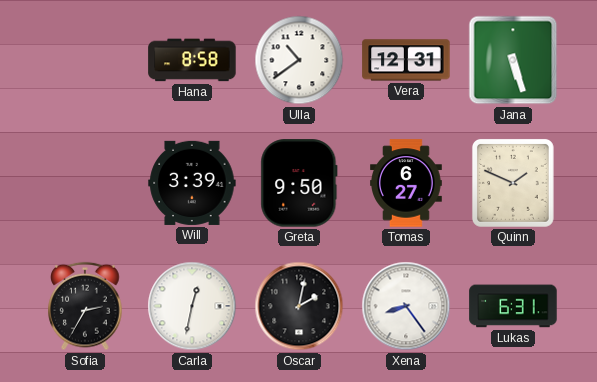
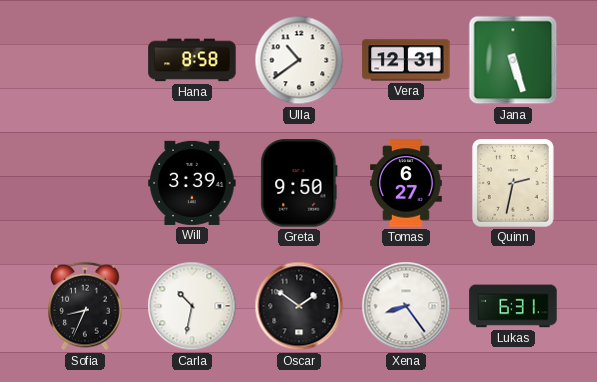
Quinn: 1:49 -> 2:32
Sofia: 2:35 -> 8:34
Carla: 12:32 -> 10:32
Oscar: 2:02 -> 1:51
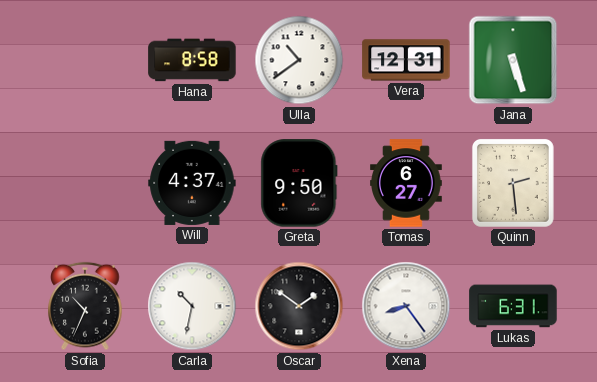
Will: 3:39 -> 4:37
Quinn: 2:32 -> 2:29
Sofia: 8:34 -> 10:34
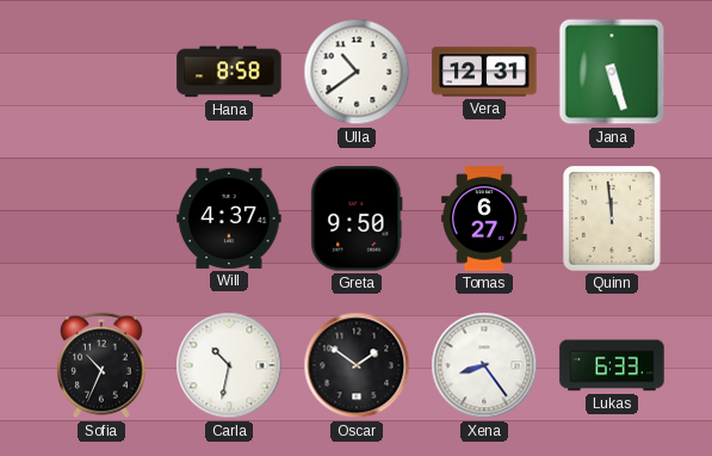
Quinn: 2:29 -> 11:59
Lukas: 6:31 -> 6:33
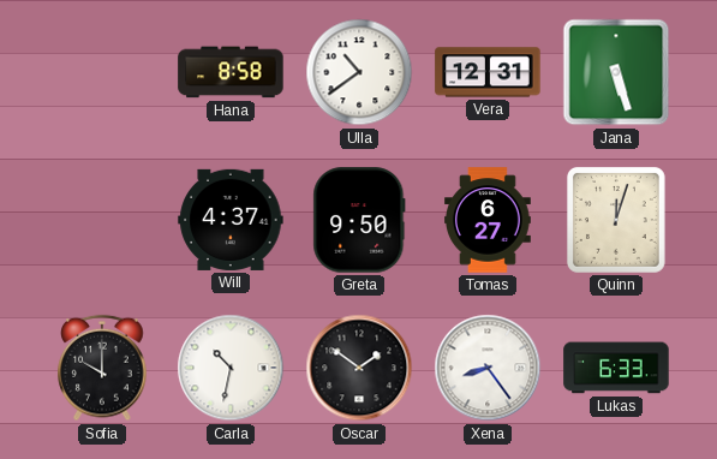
Quinn: 11:59 -> 12:03
Sofia: 10:34 -> 10:00
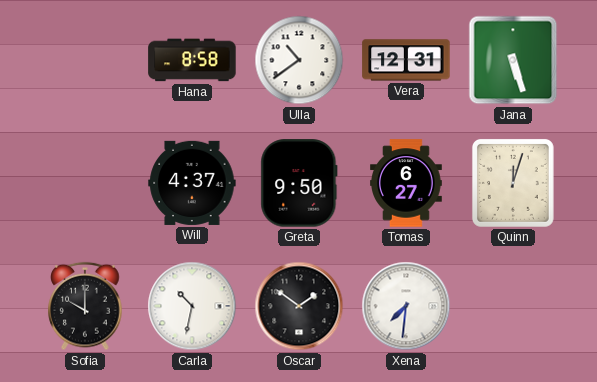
Xena: 8:24 -> 7:31
Lukas: 6:33 -> none
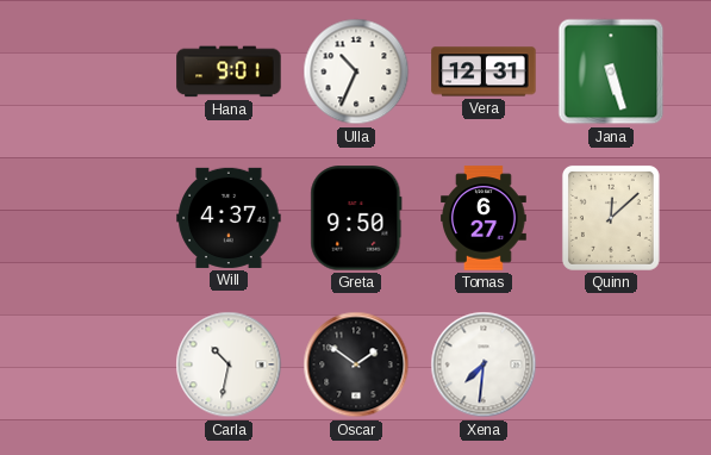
Hana: 8:58 -> 9:01
Ulla: 10:39 -> 10:34
Quinn: 12:03 -> 12:08
Sofia: 10:00 -> none
